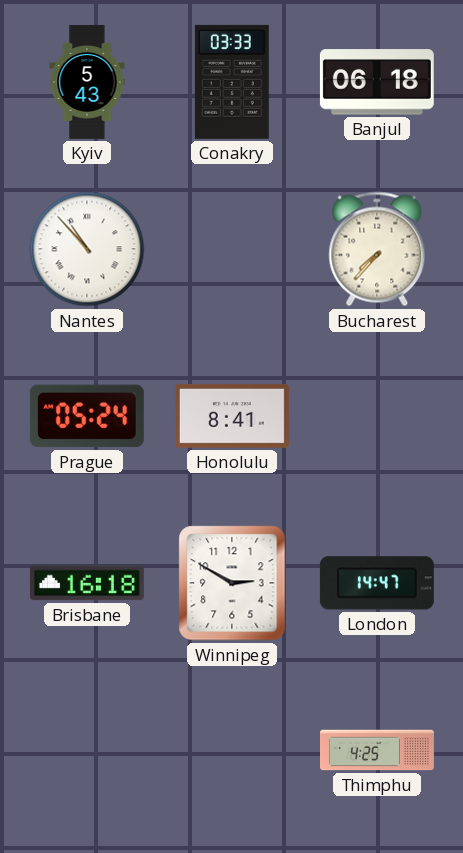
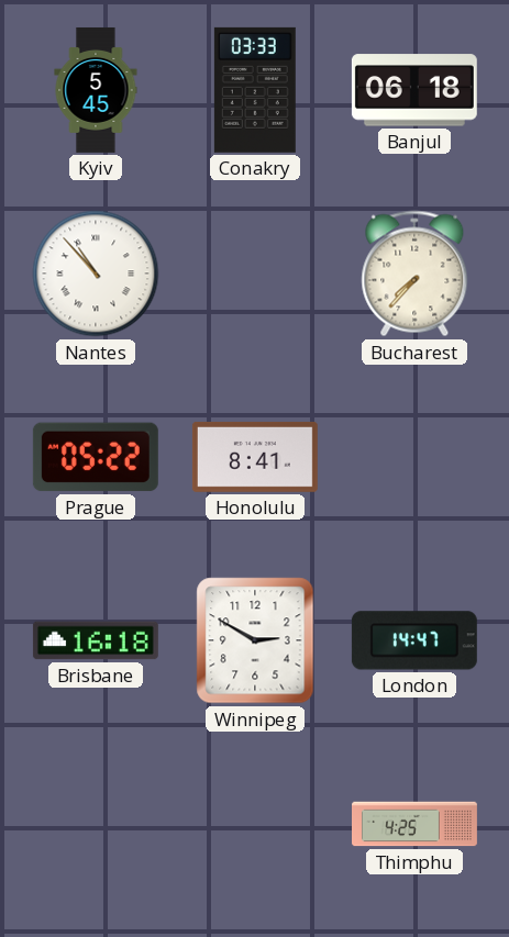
Kyiv: 5:43 -> 5:45
Prague: 05:24 -> 05:22
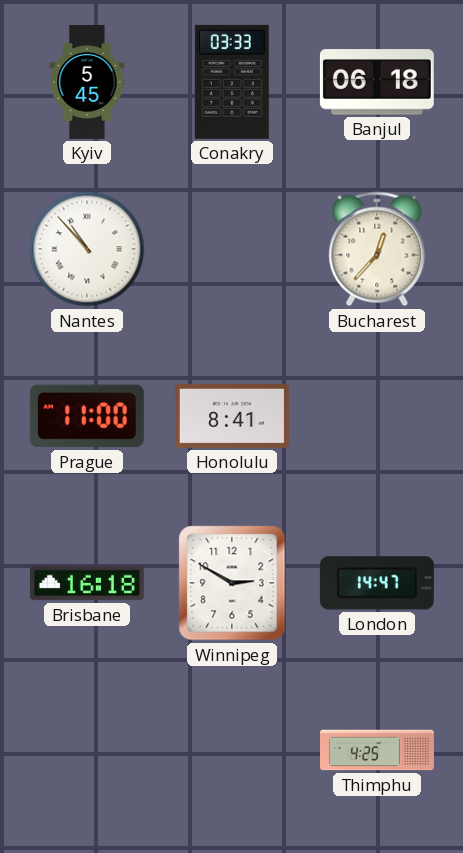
Bucharest: 7:37 -> 12:37
Prague: 05:22 -> 11:00
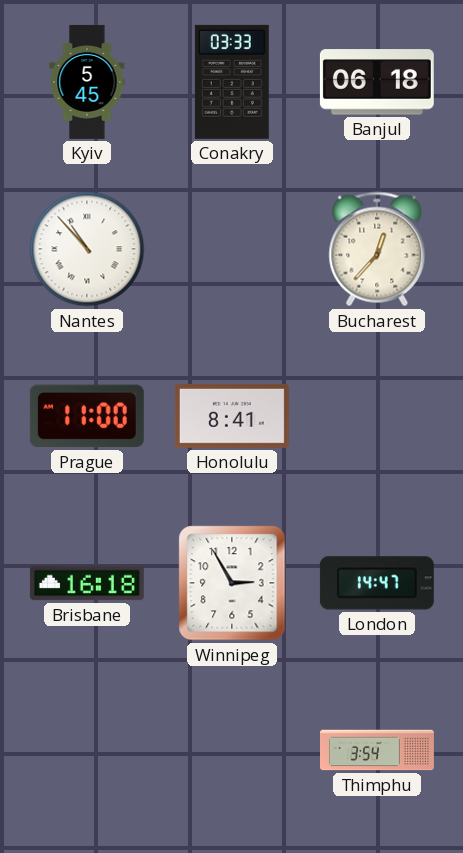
Winnipeg: 2:50 -> 2:55
Thimphu: 4:25 -> 3:54
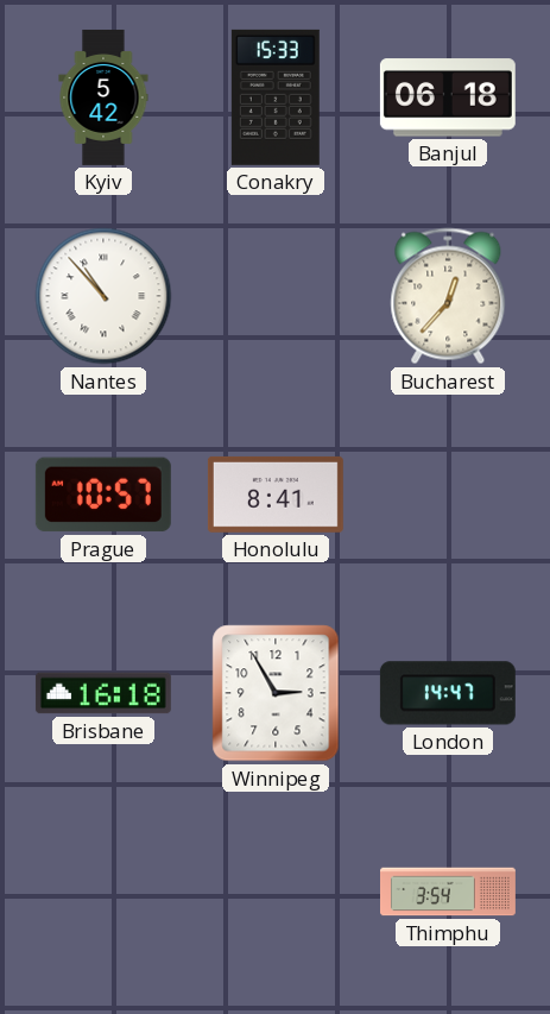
Kyiv: 5:45 -> 5:42
Conakry: 03:33 -> 15:33
Prague: 11:00 -> 10:57
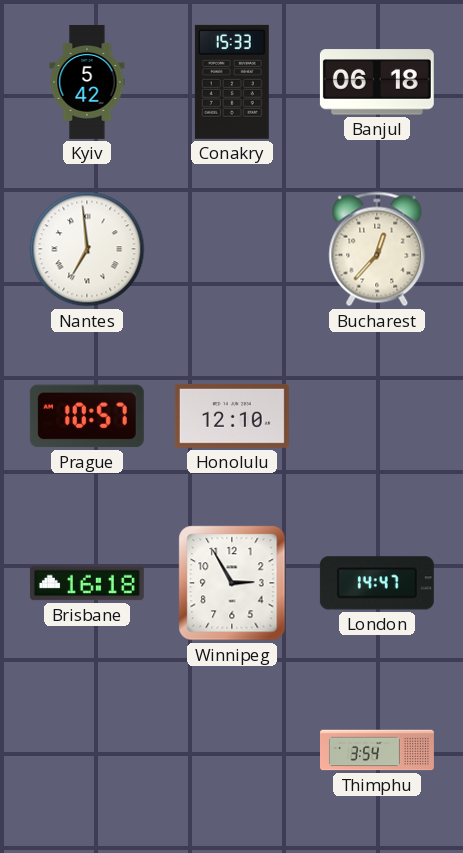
Nantes: 10:53 -> 6:59
Honolulu: 8:41 -> 12:10
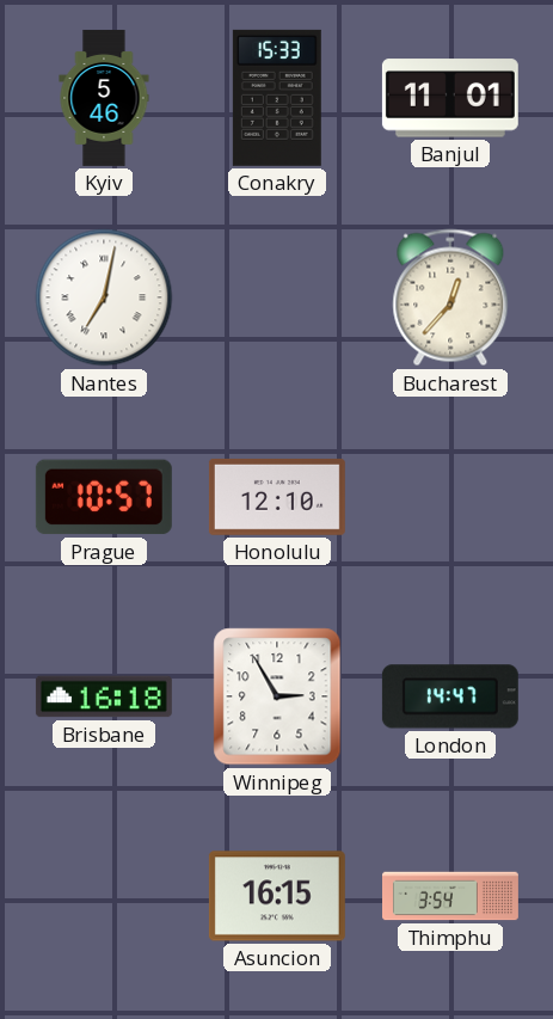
Kyiv: 5:42 -> 5:46
Banjul: 06:18 -> 11:01
Nantes: 6:59 -> 7:02
Asuncion: none -> 16:15
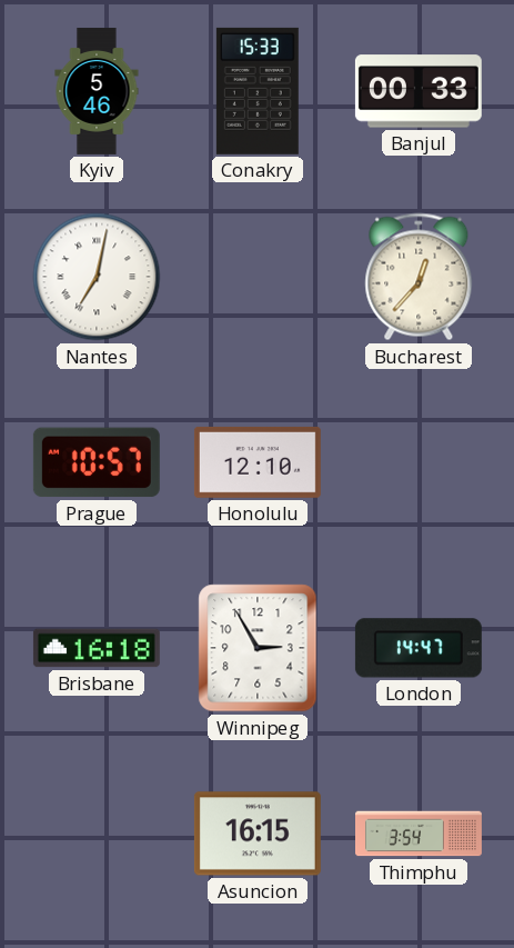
Banjul: 11:01 -> 00:33
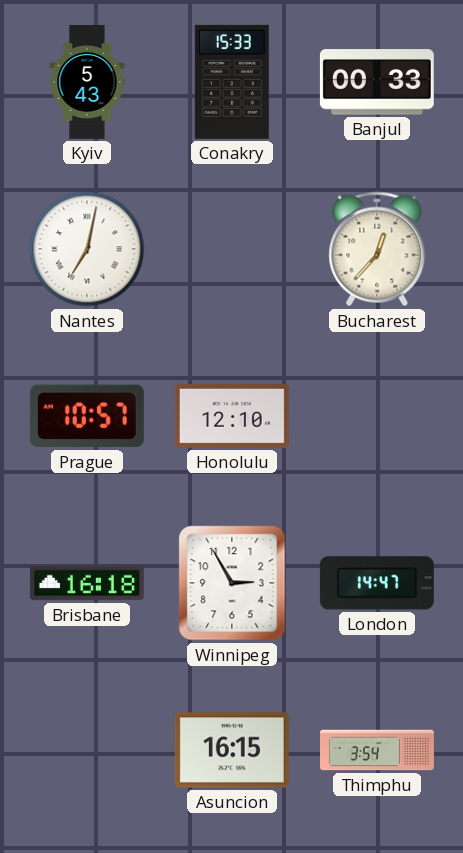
Kyiv: 5:46 -> 5:43
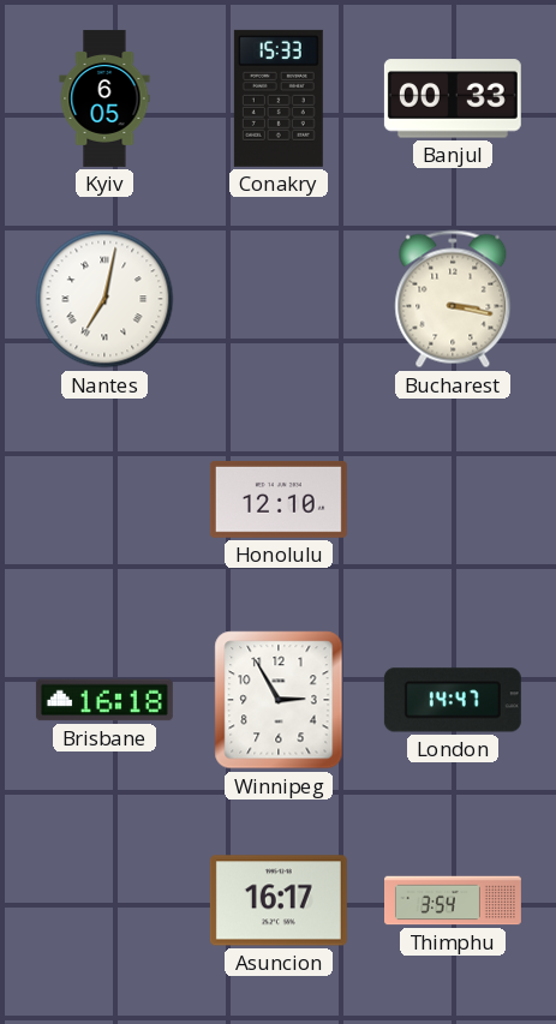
Kyiv: 5:43 -> 6:05
Bucharest: 12:37 -> 3:17
Prague: 10:57 -> none
Asuncion: 16:15 -> 16:17
